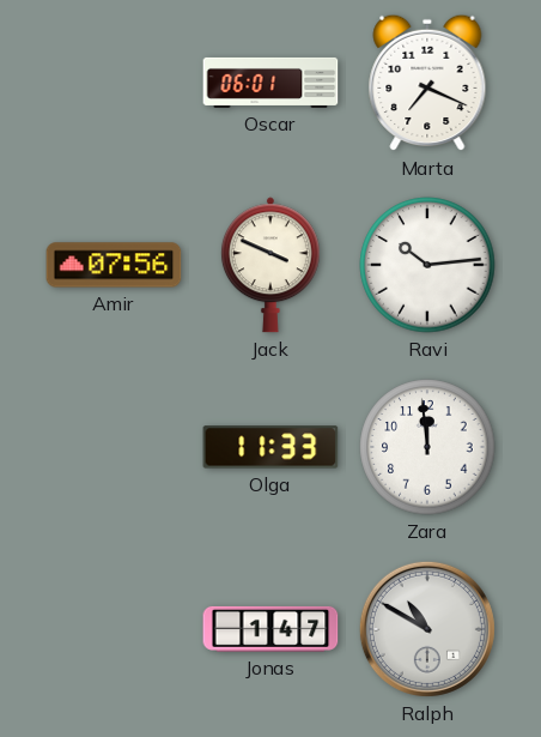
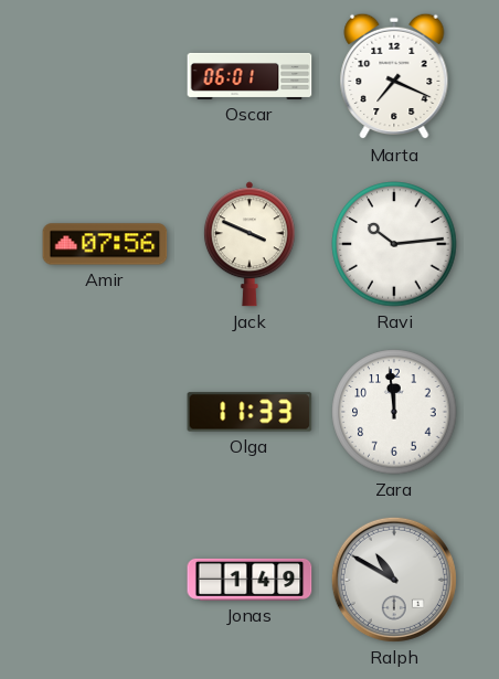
Jonas: 1:47 -> 1:49
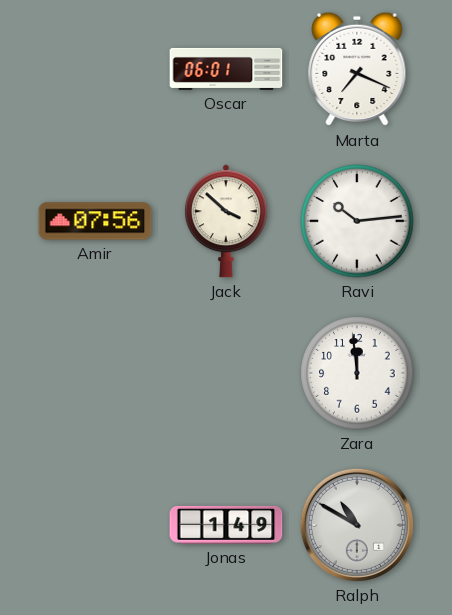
Jack: 3:49 -> 3:52
Olga: 11:33 -> none
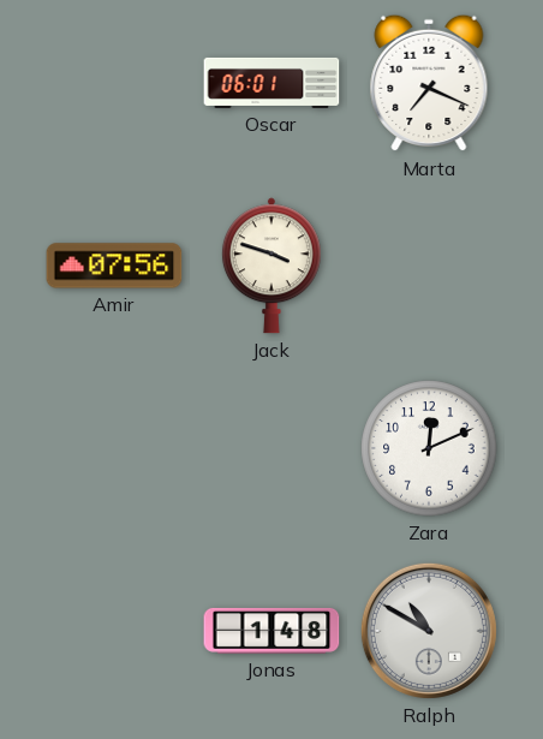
Jack: 3:52 -> 3:48
Ravi: 10:14 -> none
Zara: 11:59 -> 12:11
Jonas: 1:49 -> 1:48
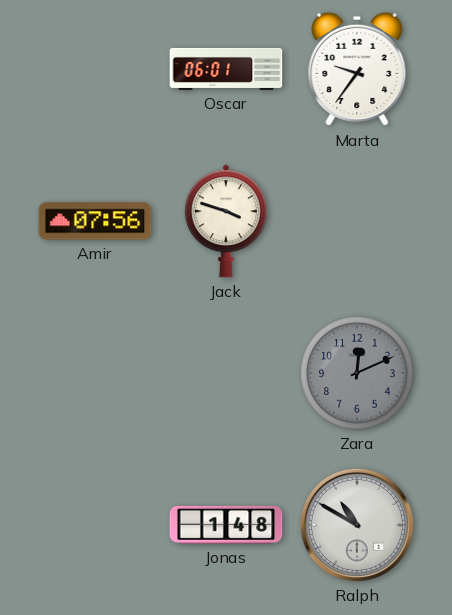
Marta: 7:19 -> 9:36
Zara dial: white -> grey
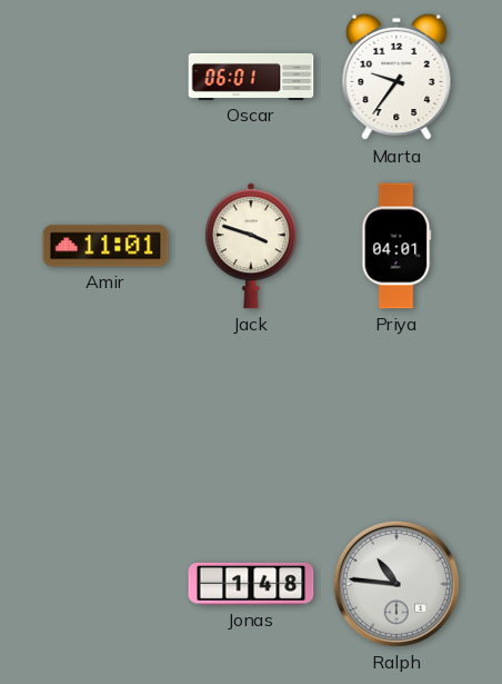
Amir: 07:56 -> 11:01
Priya: none -> 04:01
Zara: 12:11 -> none
Ralph: 10:50 -> 10:46
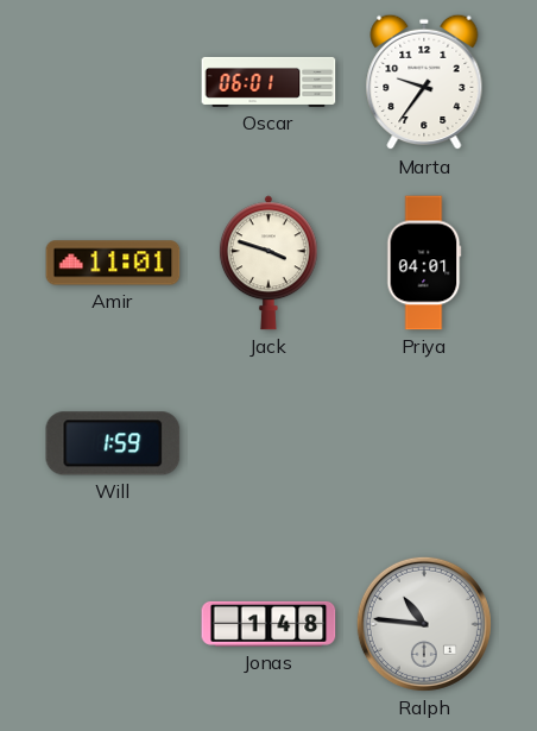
Will: none -> 1:59
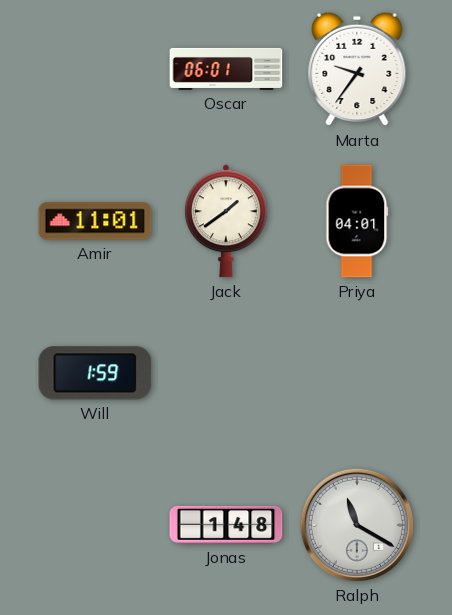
Jack: 3:48 -> 1:39
Ralph: 10:46 -> 11:20
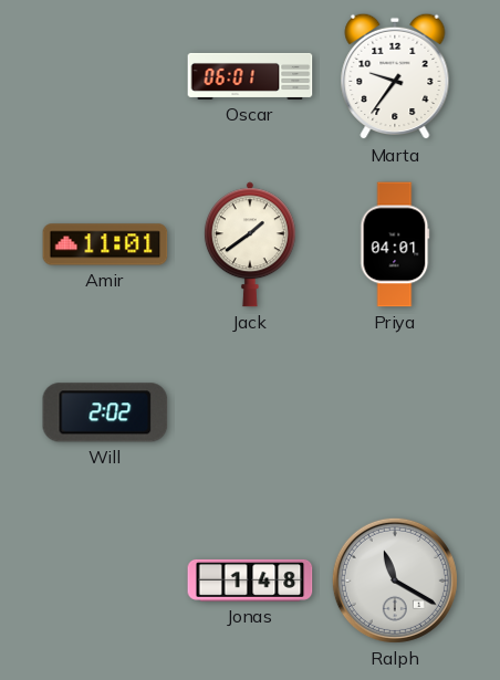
Will: 1:59 -> 2:02
